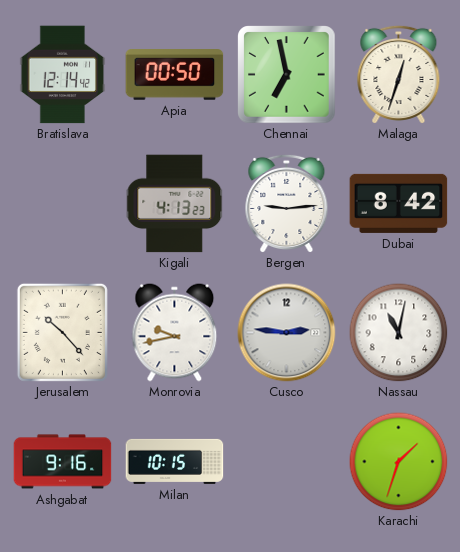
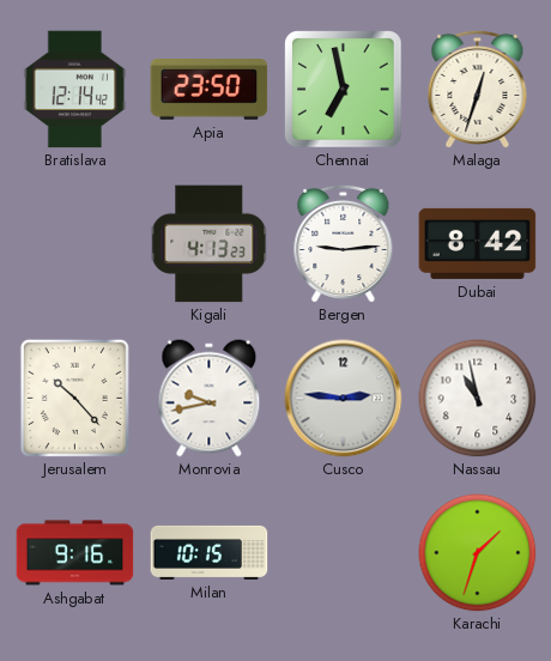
Apia: 00:50 -> 23:50
Nassau: 11:02 -> 10:58
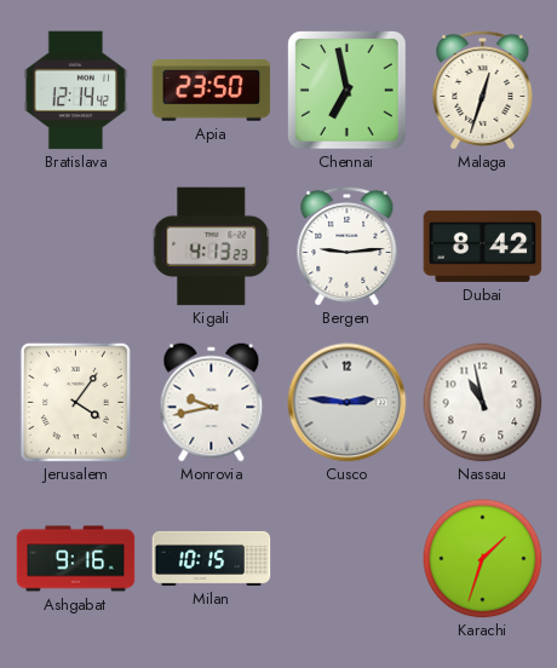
Jerusalem: 10:23 -> 4:06
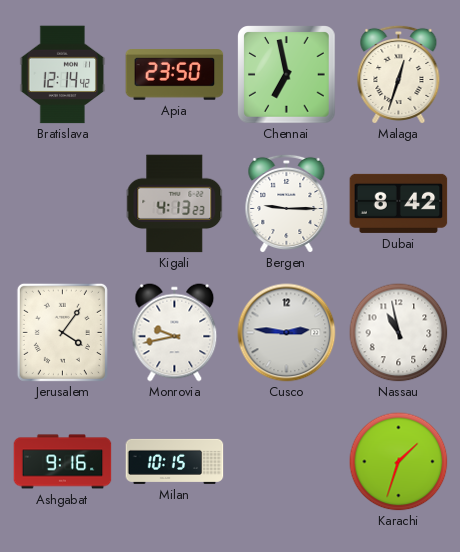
Bergen: 9:14 -> 9:15
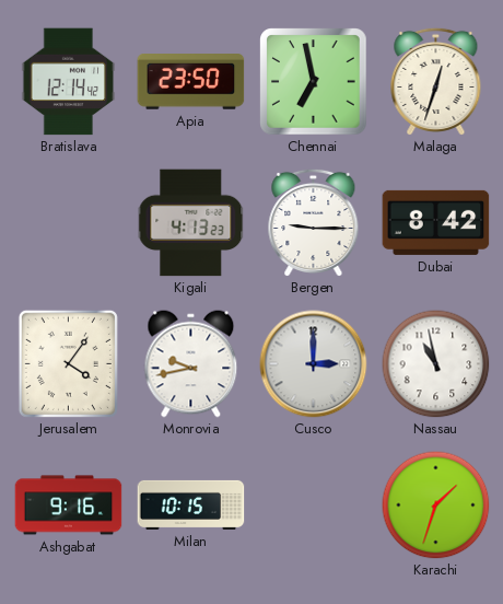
Cusco: 2:46 -> 3:00
